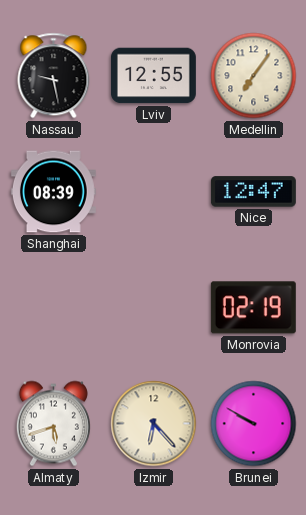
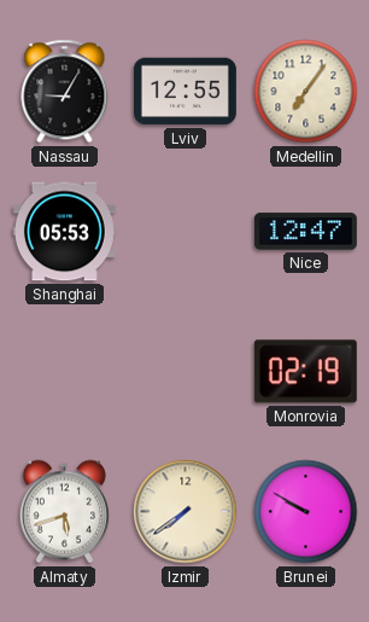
Nassau: 9:28 -> 9:05
Shanghai: 08:39 -> 05:53
Izmir: 6:23 -> 7:39
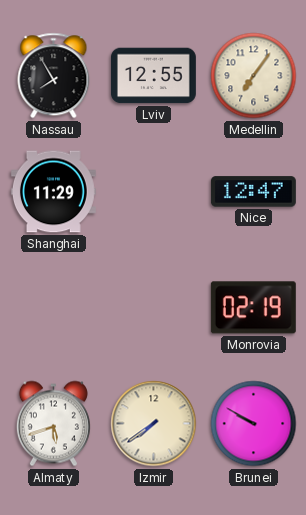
Nassau: 9:05 -> 7:55
Shanghai: 05:53 -> 11:29
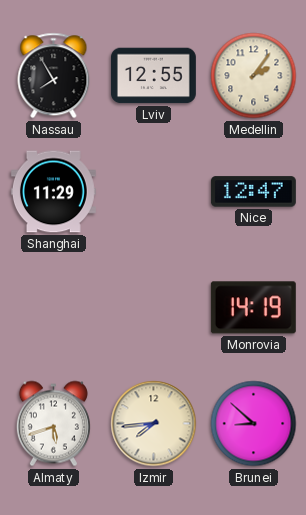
Medellin: 7:06 -> 2:06
Monrovia: 02:19 -> 14:19
Izmir: 7:39 -> 7:44
Brunei: 9:50 -> 8:52
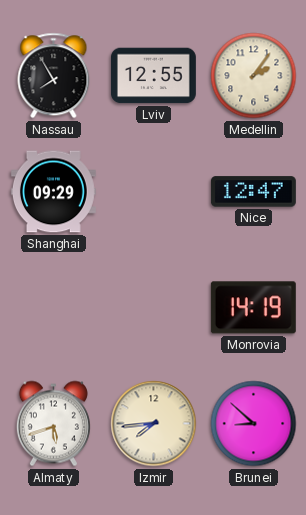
Shanghai: 11:29 -> 09:29
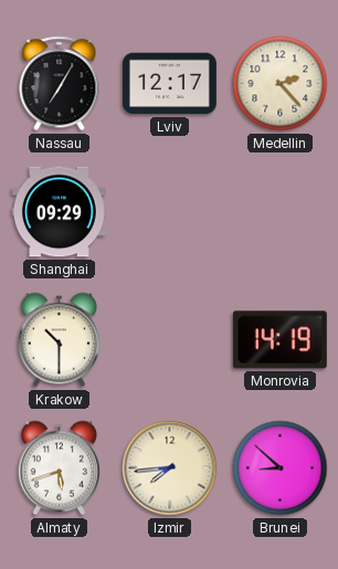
Nassau: 7:55 -> 7:05
Lviv: 12:55 -> 12:17
Medellin: 2:06 -> 2:23
Nice: 12:47 -> none
Krakow: none -> 10:30
